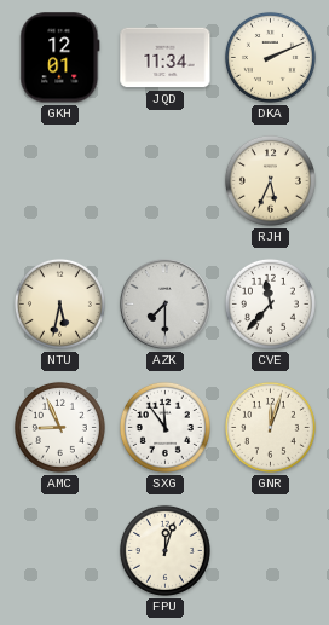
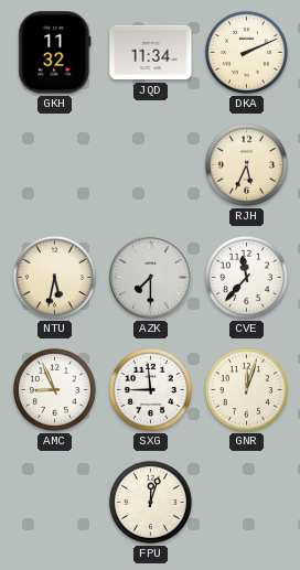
GKH: 12:01 -> 11:32
SXG: 11:54 -> 8:59
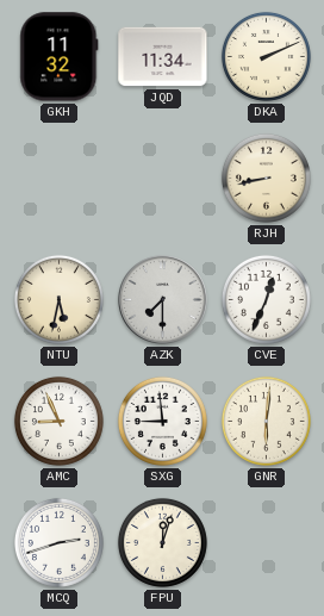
RJH: 5:34 -> 8:43
CVE: 11:37 -> 12:34
GNR: 12:03 -> 6:01
MCQ: none -> 2:42
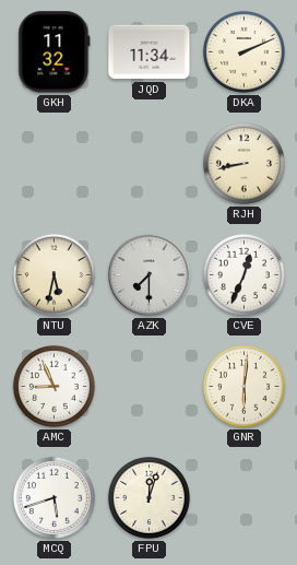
SXG: 8:59 -> none
MCQ: 2:42 -> 5:42
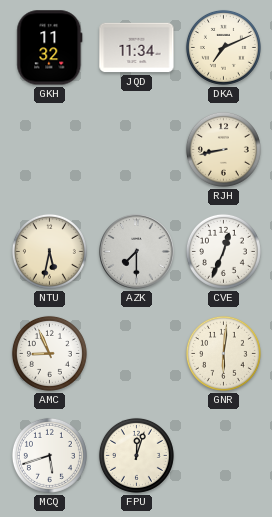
DKA: 2:11 -> 7:11
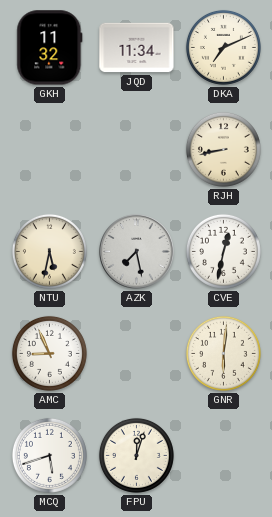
AZK: 7:30 -> 7:28
CVE: 12:34 -> 12:32
